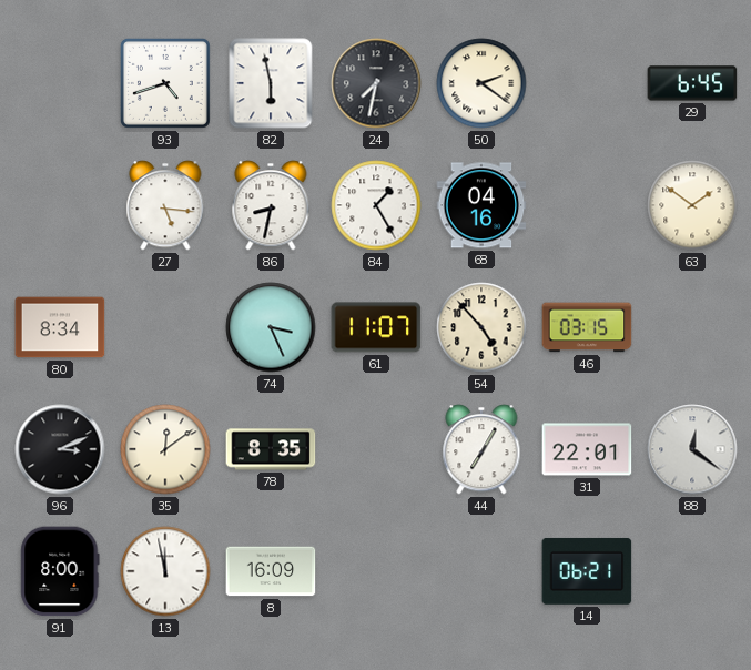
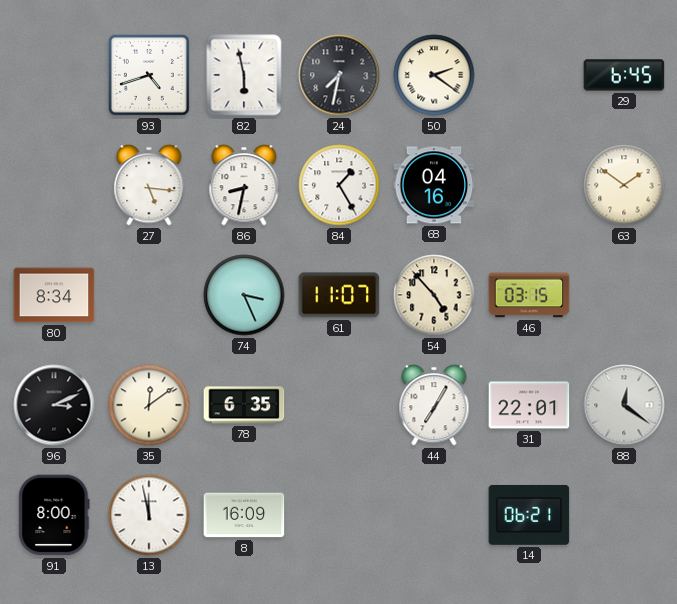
78: 8:35 -> 6:35
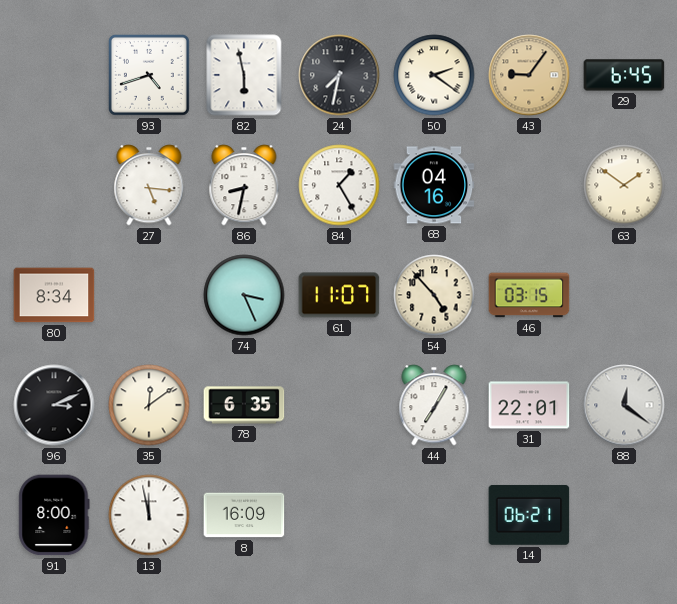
43: none -> 9:06
